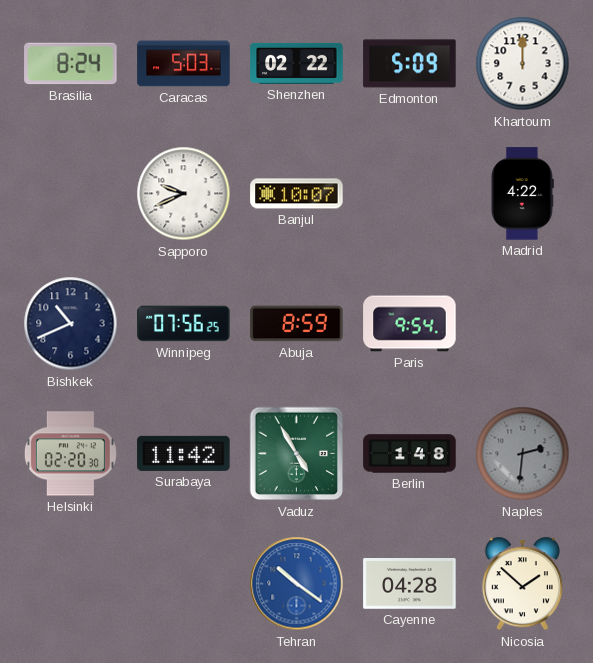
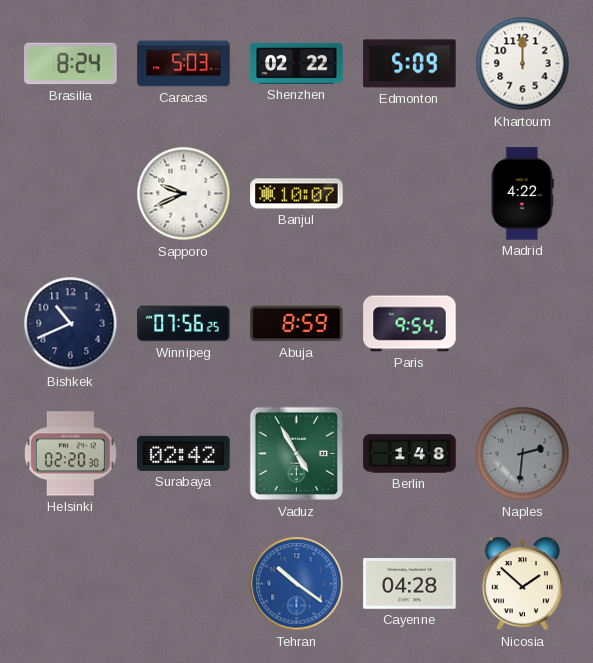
Surabaya: 11:42 -> 02:42
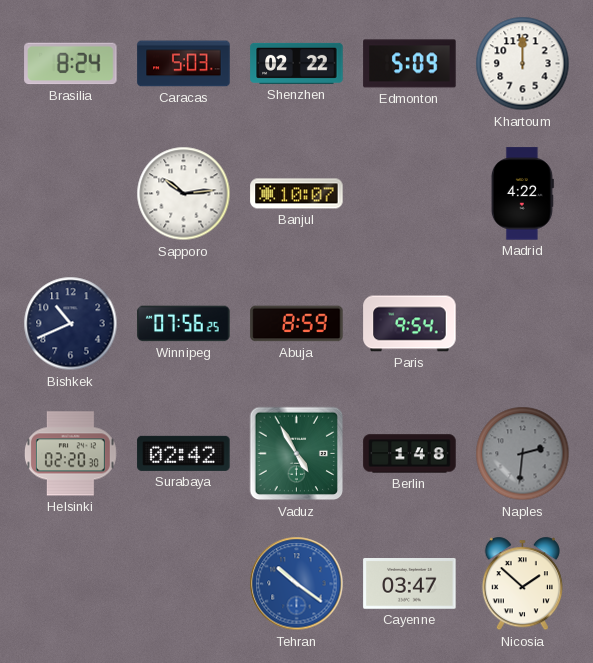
Sapporo: 9:41 -> 10:14
Cayenne: 04:28 -> 03:47
